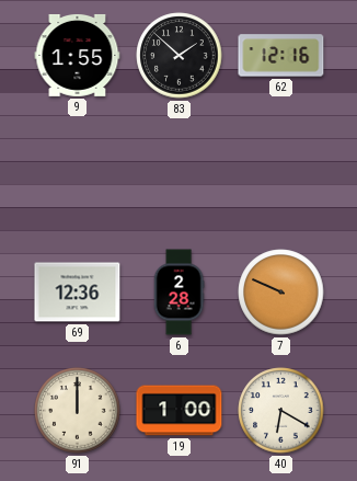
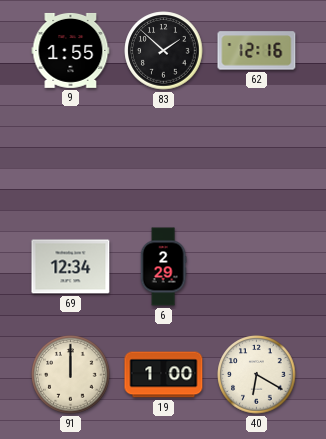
69: 12:36 -> 12:34
6: 2:28 -> 2:29
7: 9:49 -> none
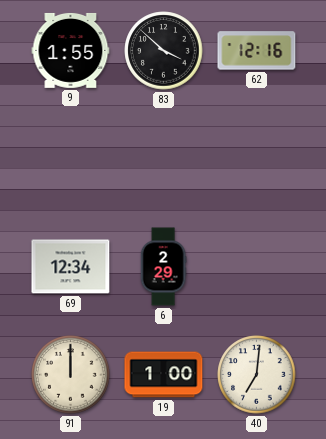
83: 1:52 -> 3:52
40: 6:20 -> 7:01
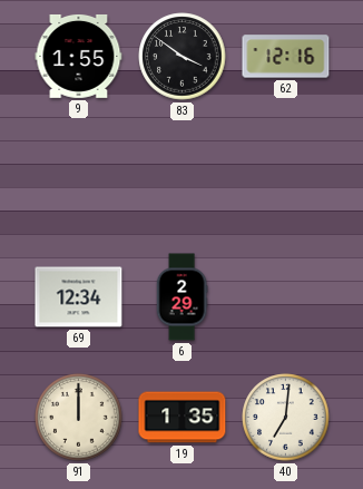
83: 3:52 -> 3:51
19: 1:00 -> 1:35
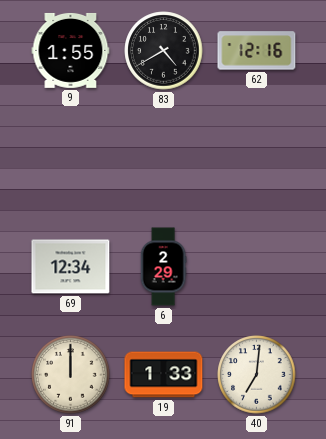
83: 3:51 -> 4:40
19: 1:35 -> 1:33
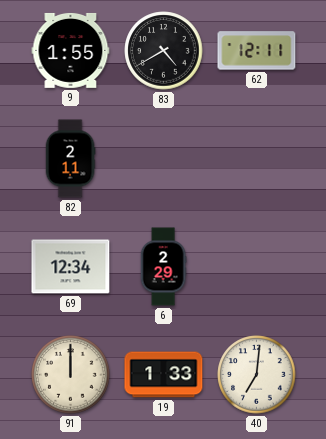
62: 12:16 -> 12:11
82: none -> 2:11
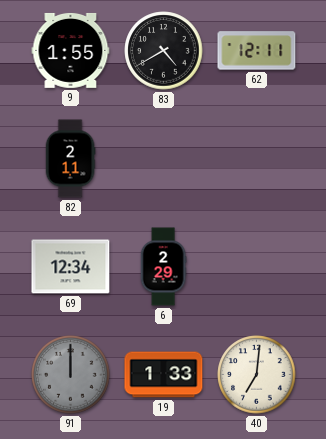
91 dial: cream -> grey
